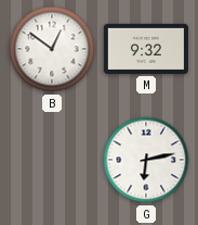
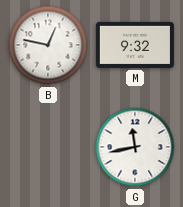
B: 12:51 -> 12:47
G: 6:13 -> 11:43
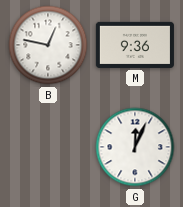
M: 9:32 -> 9:36
G: 11:43 -> 12:04
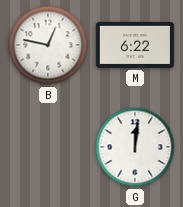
M: 9:36 -> 6:22
G: 12:04 -> 12:01
